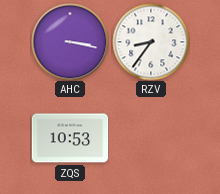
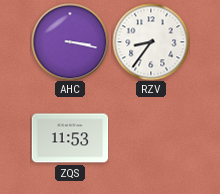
ZQS: 10:53 -> 11:53
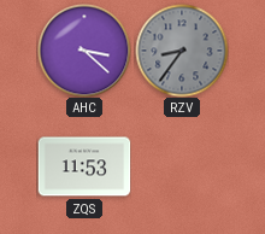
AHC: 3:17 -> 3:22
RZV dial: white -> grey
